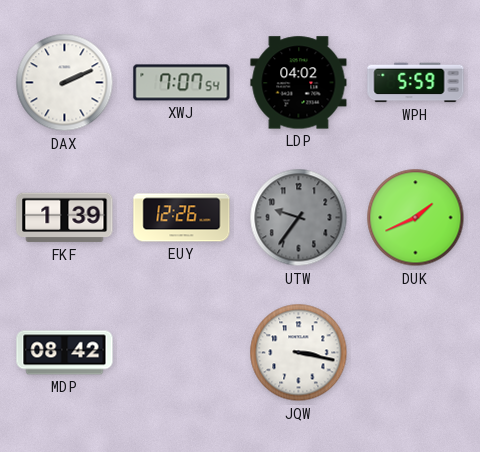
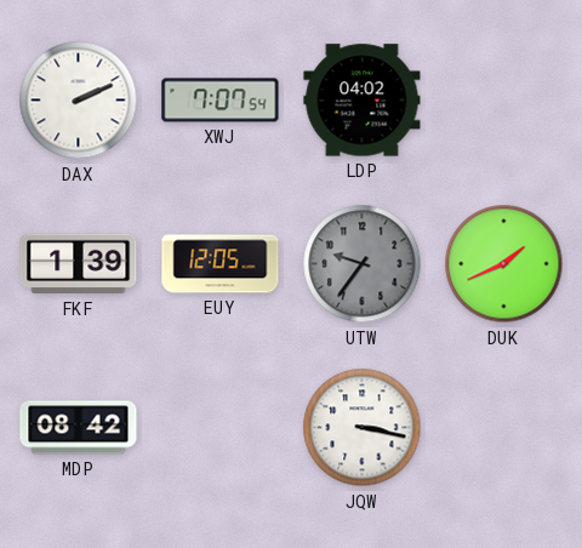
WPH: 5:59 -> none
EUY: 12:26 -> 12:05
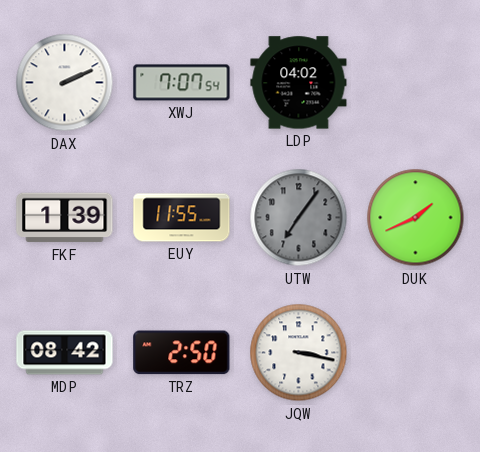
EUY: 12:05 -> 11:55
UTW: 9:36 -> 7:06
TRZ: none -> 2:50
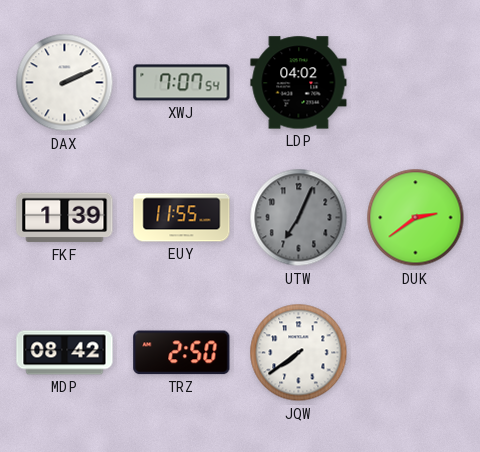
UTW: 7:06 -> 7:04
DUK: 1:41 -> 2:39
JQW: 3:17 -> 7:39
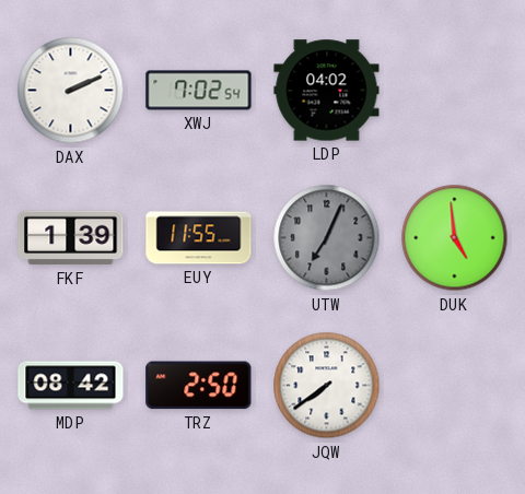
XWJ: 7:07 -> 7:02
DUK: 2:39 -> 4:59
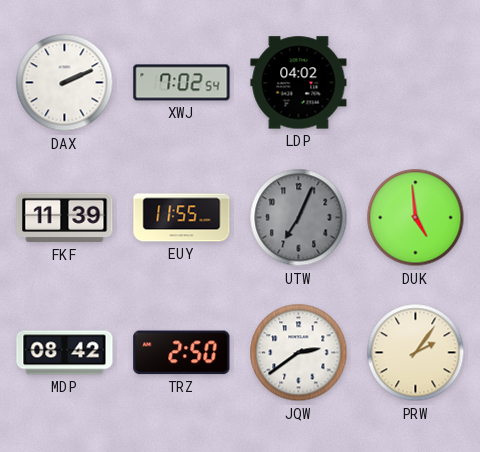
FKF: 1:39 -> 11:39
JQW: 7:39 -> 2:39
PRW: none -> 2:06
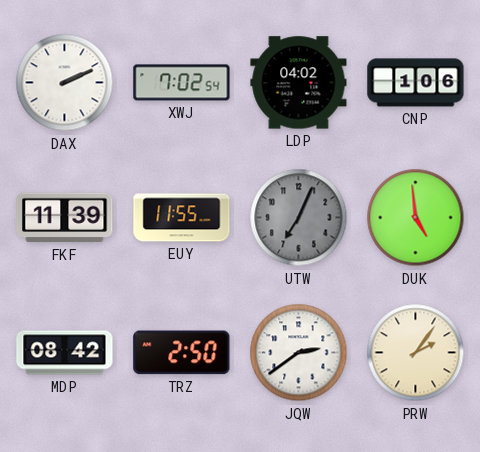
CNP: none -> 1:06
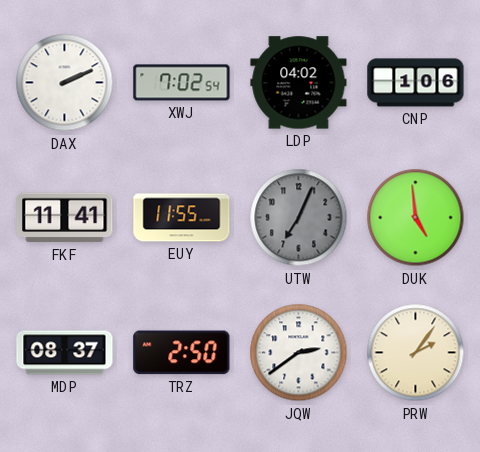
FKF: 11:39 -> 11:41
MDP: 08:42 -> 08:37
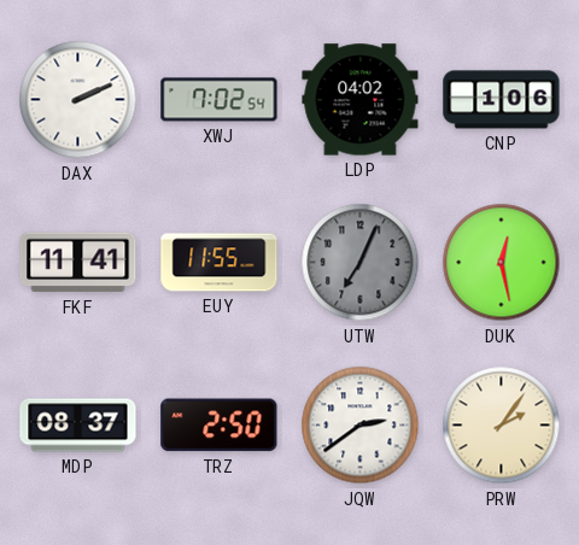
DUK: 4:59 -> 12:28
